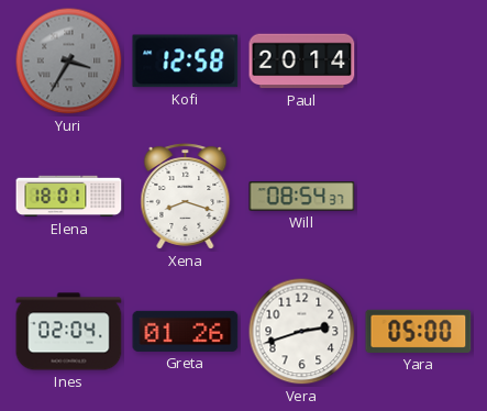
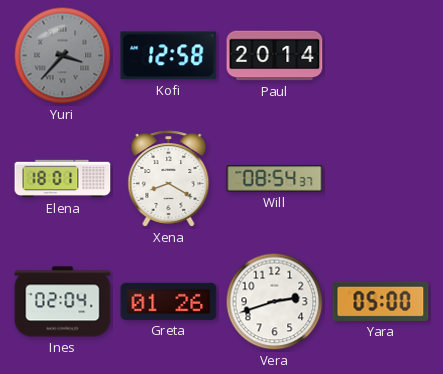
Yuri: 3:35 -> 3:37
Xena: 8:18 -> 8:20
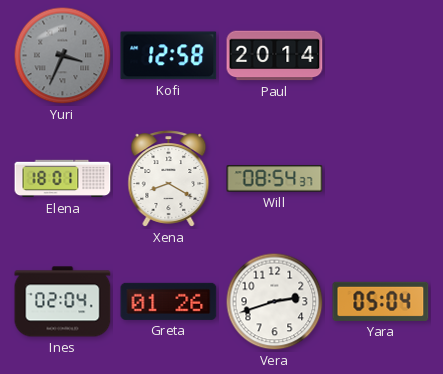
Yuri: 3:37 -> 3:34
Yara: 05:00 -> 05:04
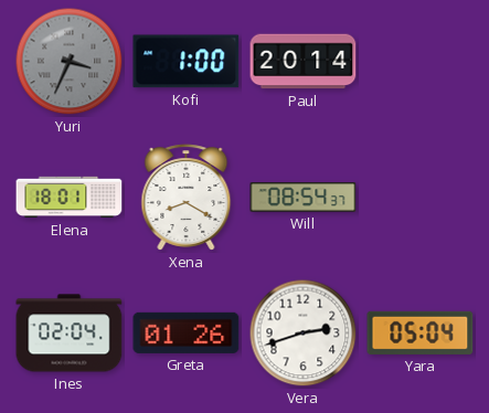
Kofi: 12:58 -> 1:00
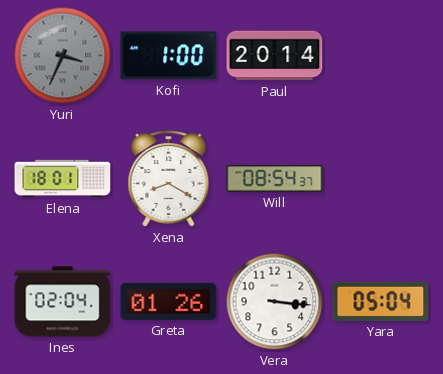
Vera: 2:42 -> 3:16
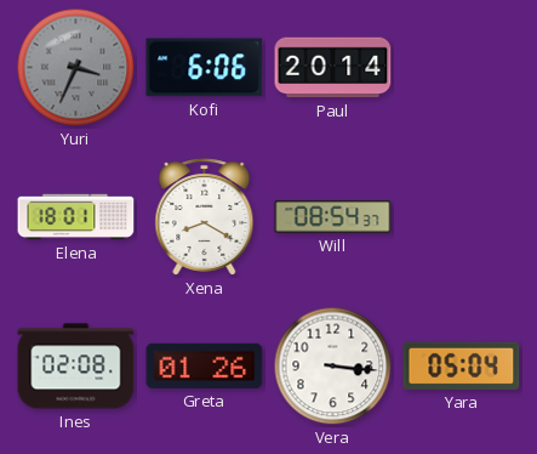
Kofi: 1:00 -> 6:06
Ines: 02:04 -> 02:08
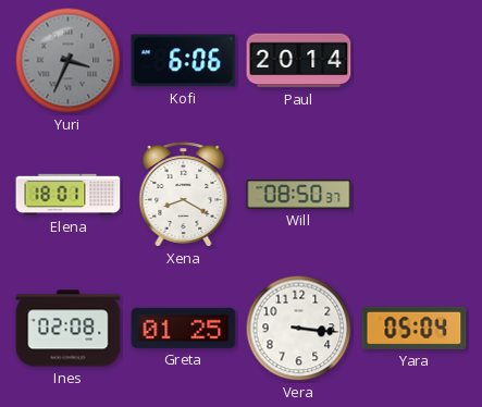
Will: 08:54 -> 08:50
Greta: 01:26 -> 01:25
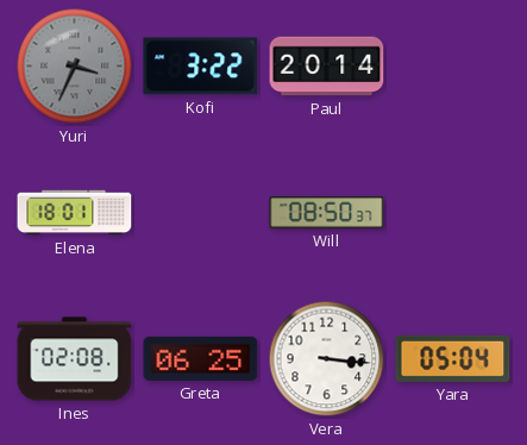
Kofi: 6:06 -> 3:22
Xena: 8:20 -> none
Greta: 01:25 -> 06:25
